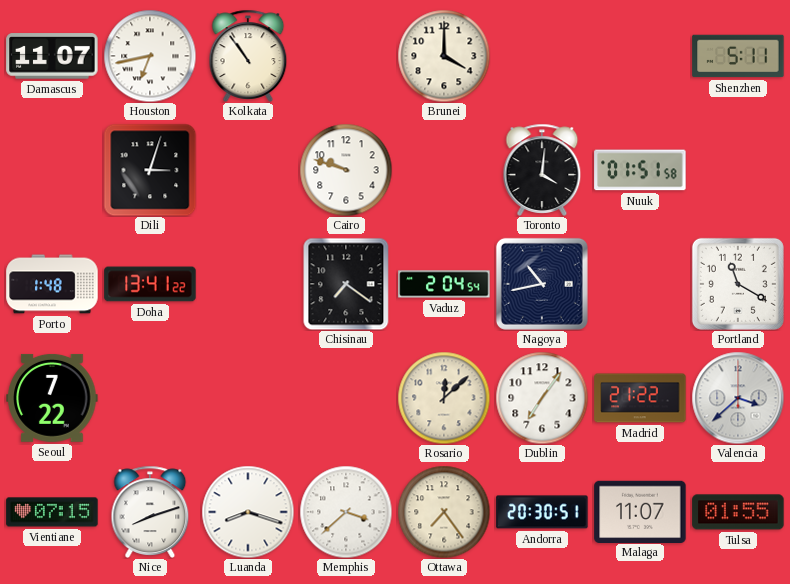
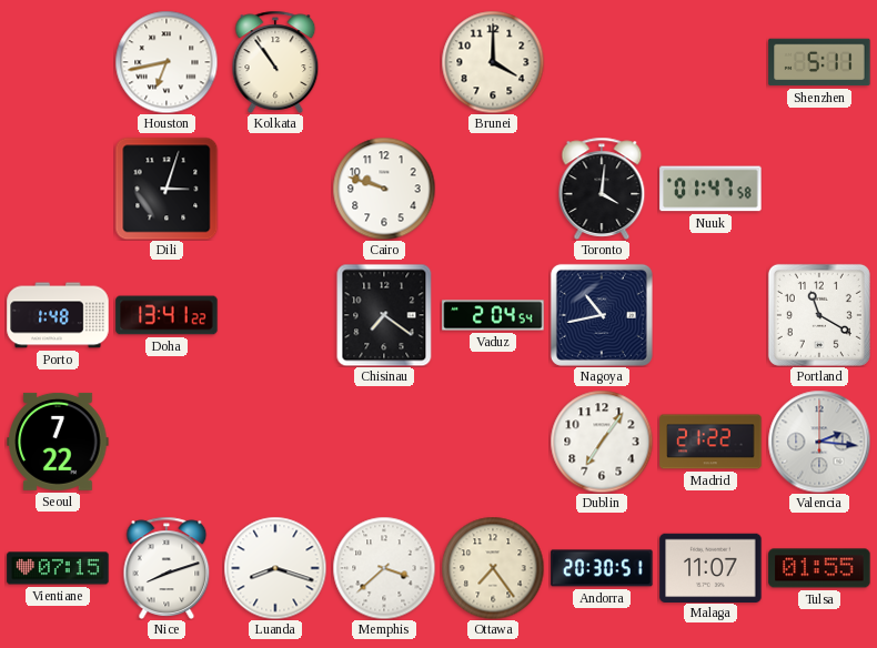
Damascus: 11:07 -> none
Nuuk: 01:51 -> 01:47
Rosario: 12:08 -> none
Valencia: 3:38 -> 2:16
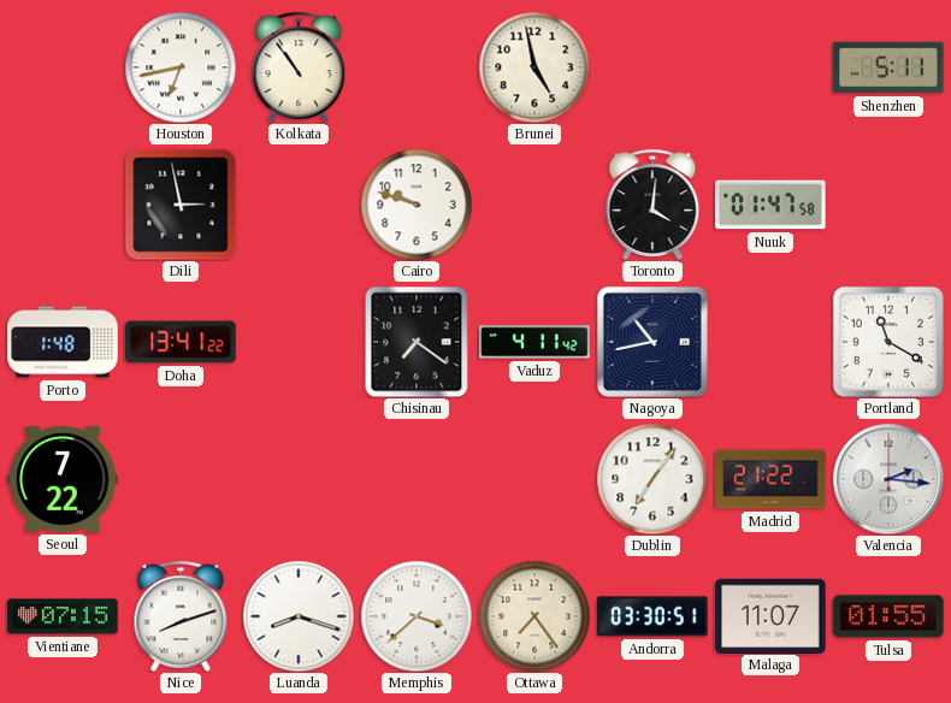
Brunei: 4:00 -> 4:58
Dili: 3:03 -> 2:58
Vaduz: 2:04 -> 4:11
Andorra: 20:30 -> 03:30
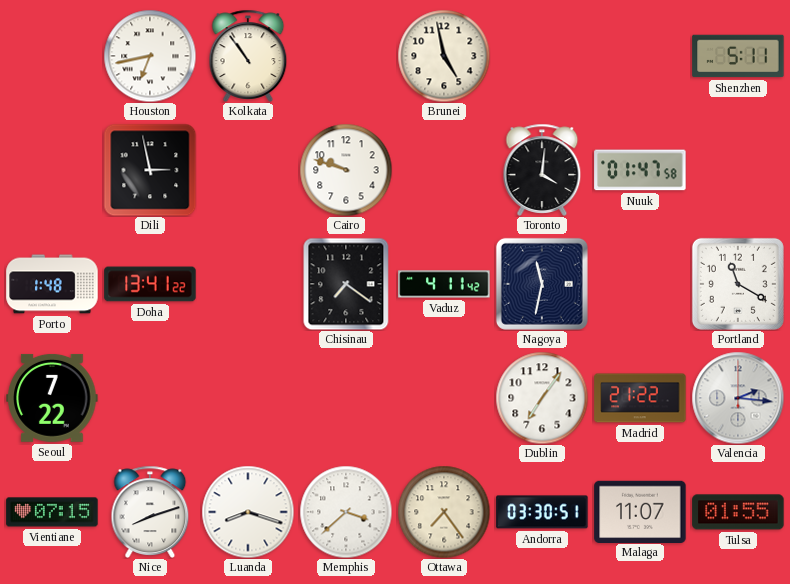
Nagoya: 10:43 -> 11:32
